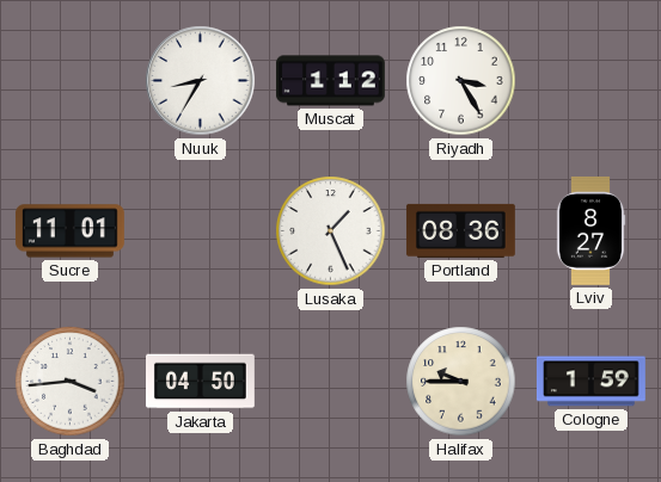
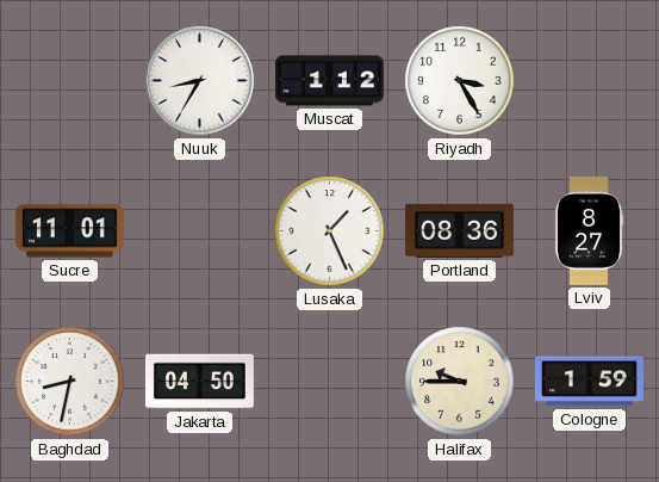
Baghdad: 3:44 -> 8:32
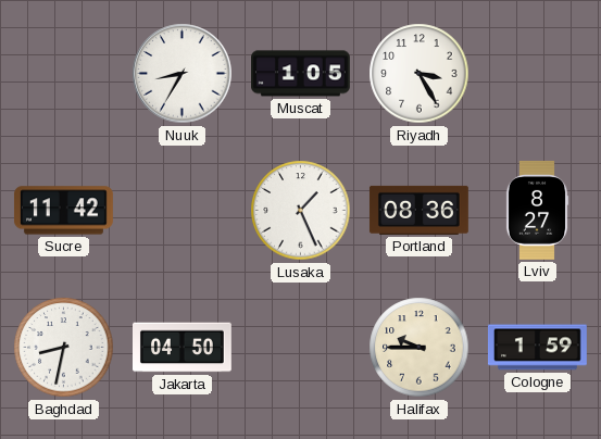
Muscat: 1:12 -> 1:05
Sucre: 11:01 -> 11:42
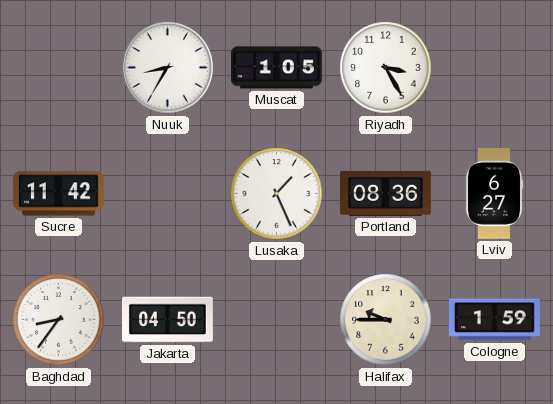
Lviv: 8:27 -> 6:27
Baghdad: 8:32 -> 8:36
